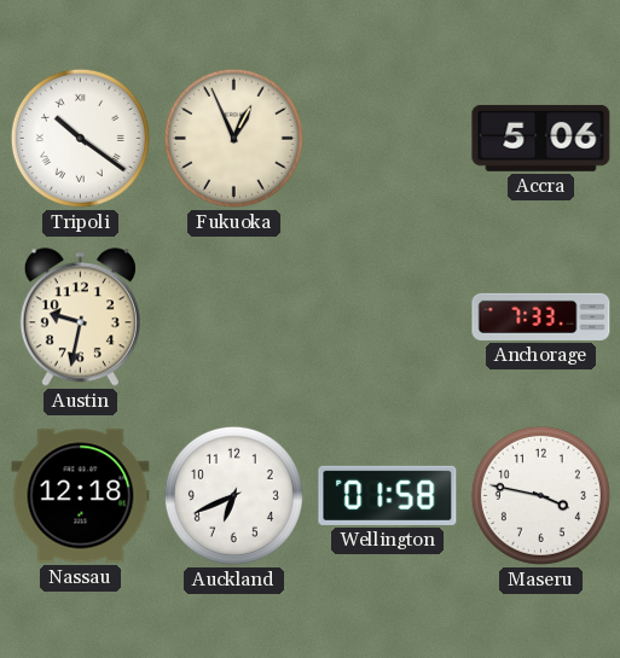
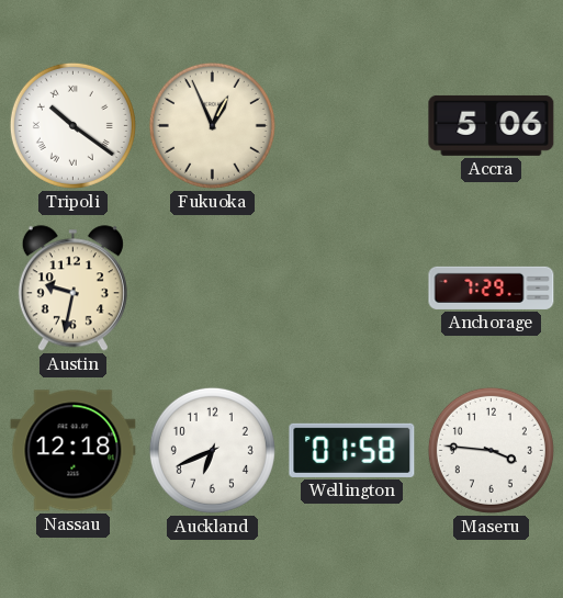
Anchorage: 7:33 -> 7:29
Maseru: 3:47 -> 3:46
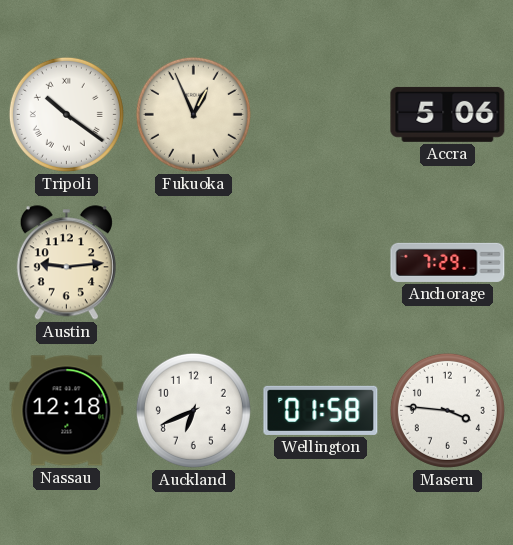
Austin: 9:32 -> 9:14
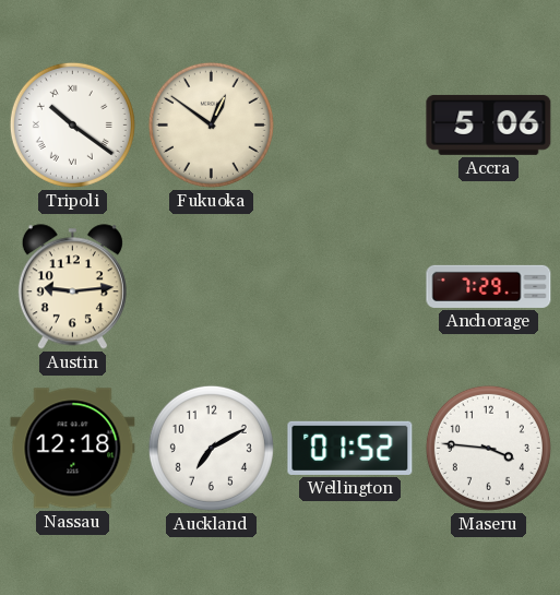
Fukuoka: 12:56 -> 12:51
Auckland: 6:41 -> 7:10
Wellington: 01:58 -> 01:52
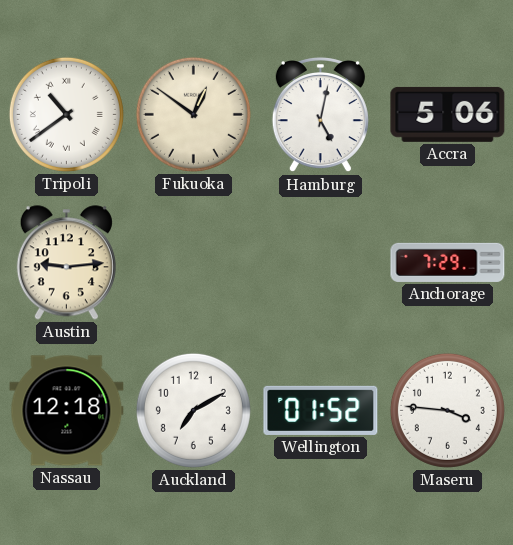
Tripoli: 10:21 -> 10:39
Hamburg: none -> 5:02
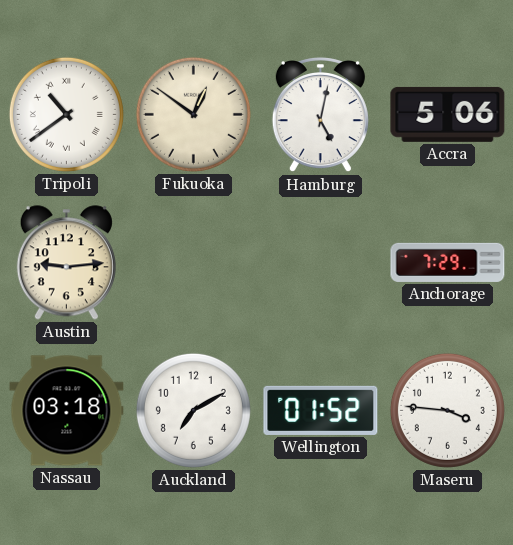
Nassau: 12:18 -> 03:18
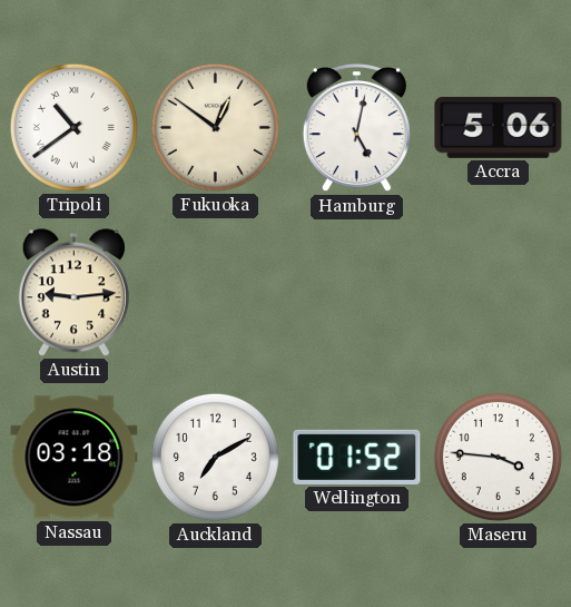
Anchorage: 7:29 -> none
